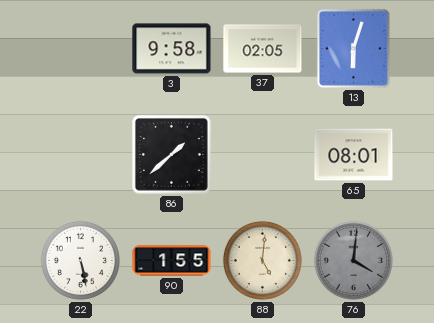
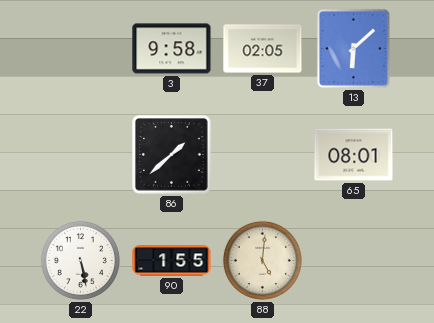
13: 6:03 -> 6:08
76: 4:01 -> none
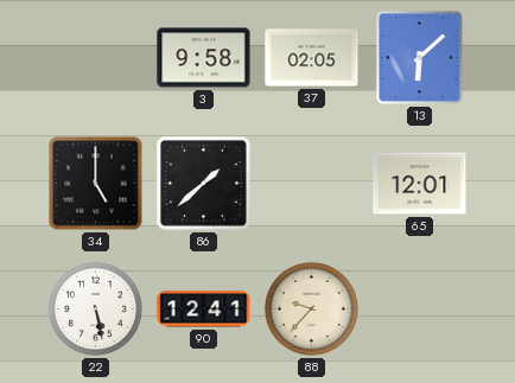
34: none -> 5:00
65: 08:01 -> 12:01
90: 1:55 -> 12:41
88: 5:01 -> 9:37
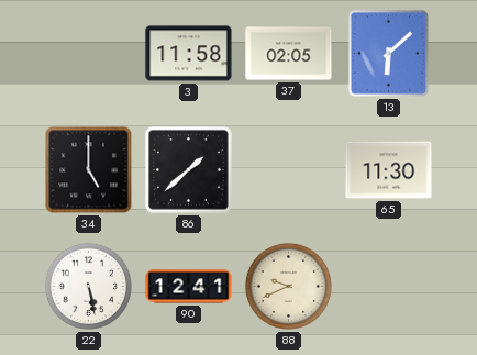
3: 9:58 -> 11:58
65: 12:01 -> 11:30
88: 9:37 -> 9:41
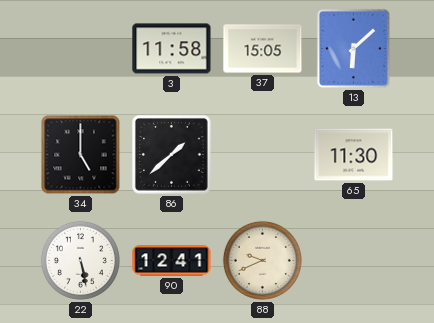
37: 02:05 -> 15:05
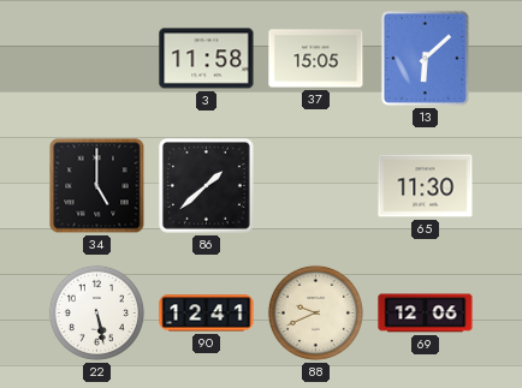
69: none -> 12:06
